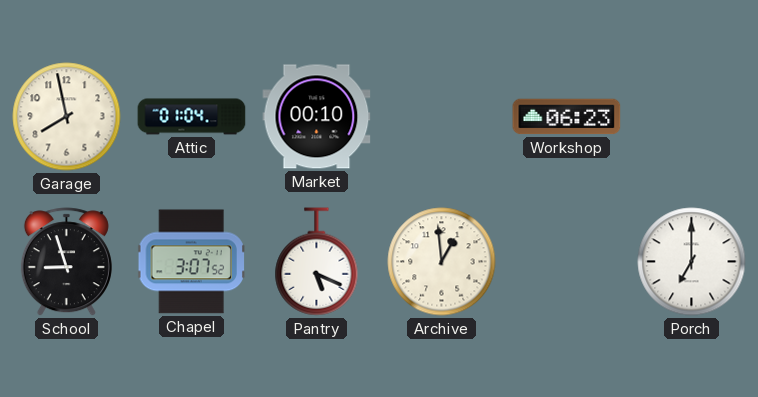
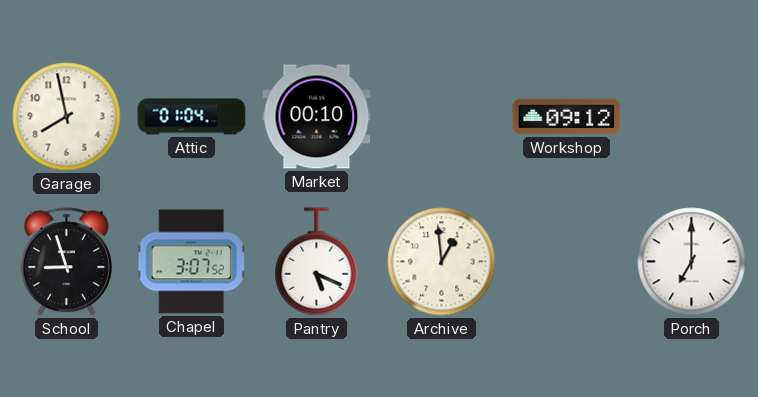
Workshop: 06:23 -> 09:12
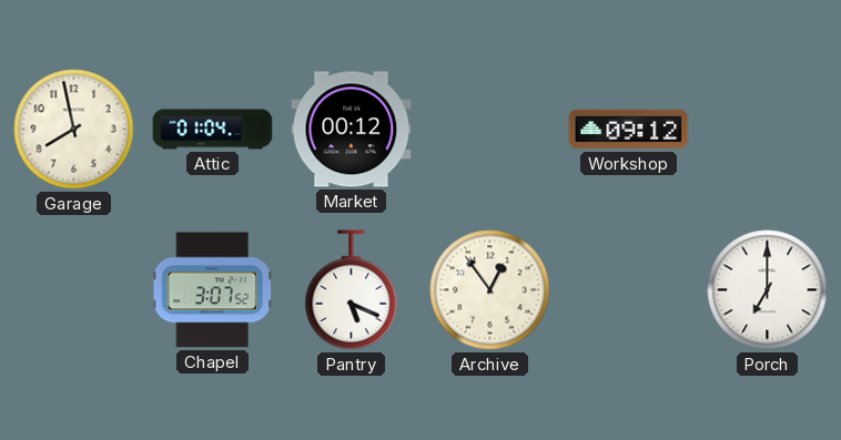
Market: 00:10 -> 00:12
School: 8:57 -> none
Archive: 12:59 -> 12:54
